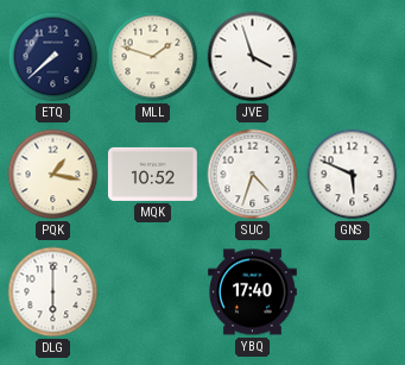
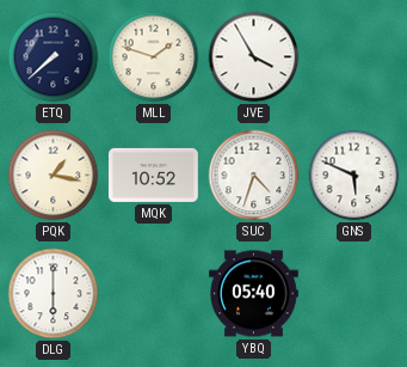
JVE: 3:57 -> 3:55
YBQ: 17:40 -> 05:40
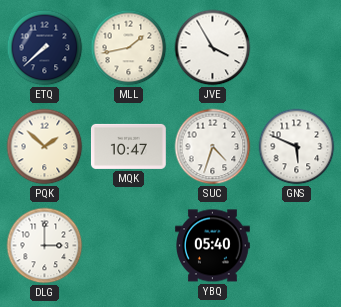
MLL: 1:48 -> 1:43
PQK: 1:17 -> 1:52
MQK: 10:52 -> 10:47
DLG: 6:00 -> 3:00
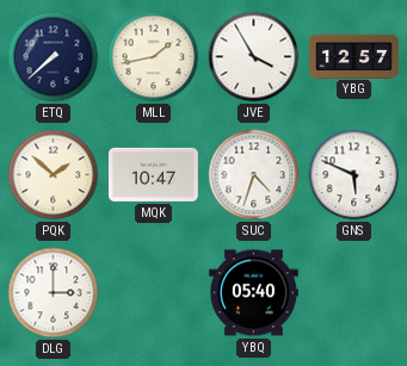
YBG: none -> 12:57
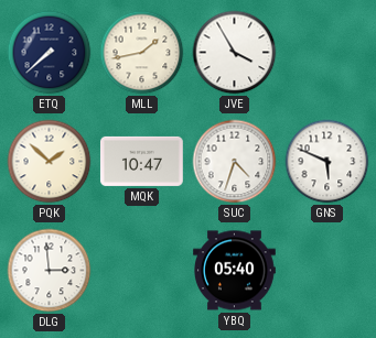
YBG: 12:57 -> none
DLG: 3:00 -> 2:59
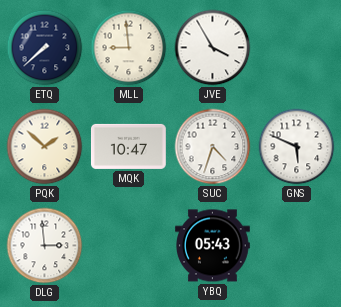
MLL: 1:43 -> 8:59
YBQ: 05:40 -> 05:43
